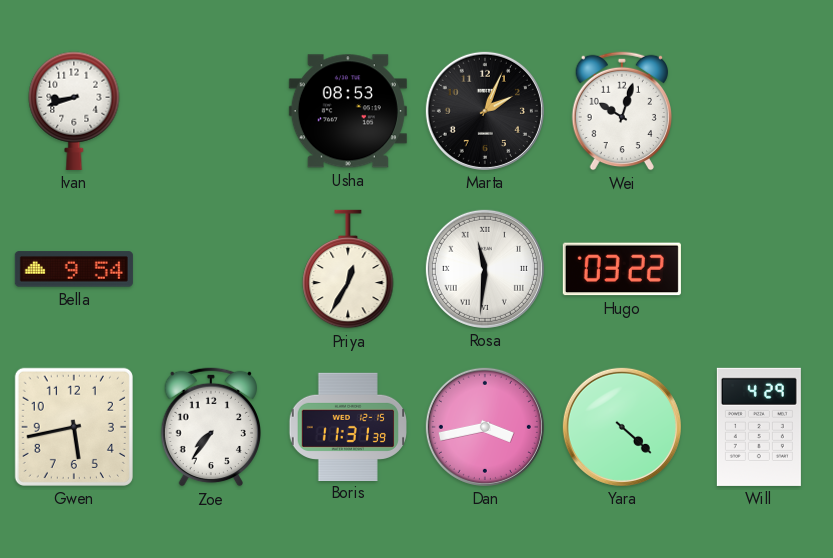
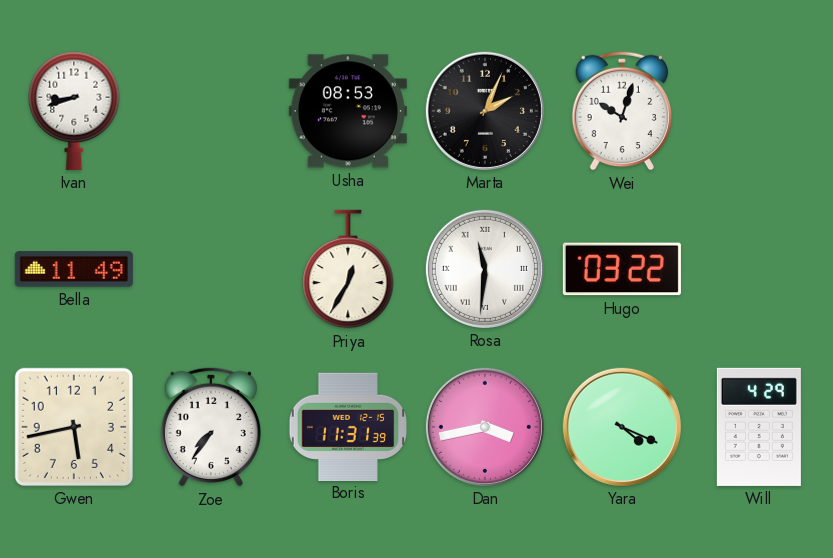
Bella: 9:54 -> 11:49
Yara: 4:22 -> 4:19
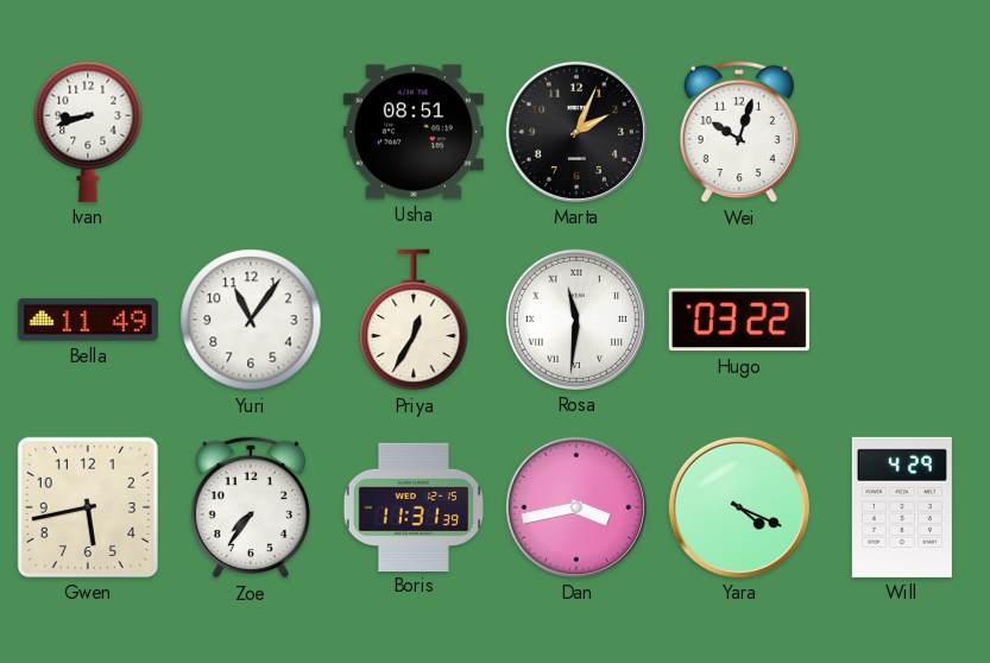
Usha: 08:53 -> 08:51
Yuri: none -> 11:06
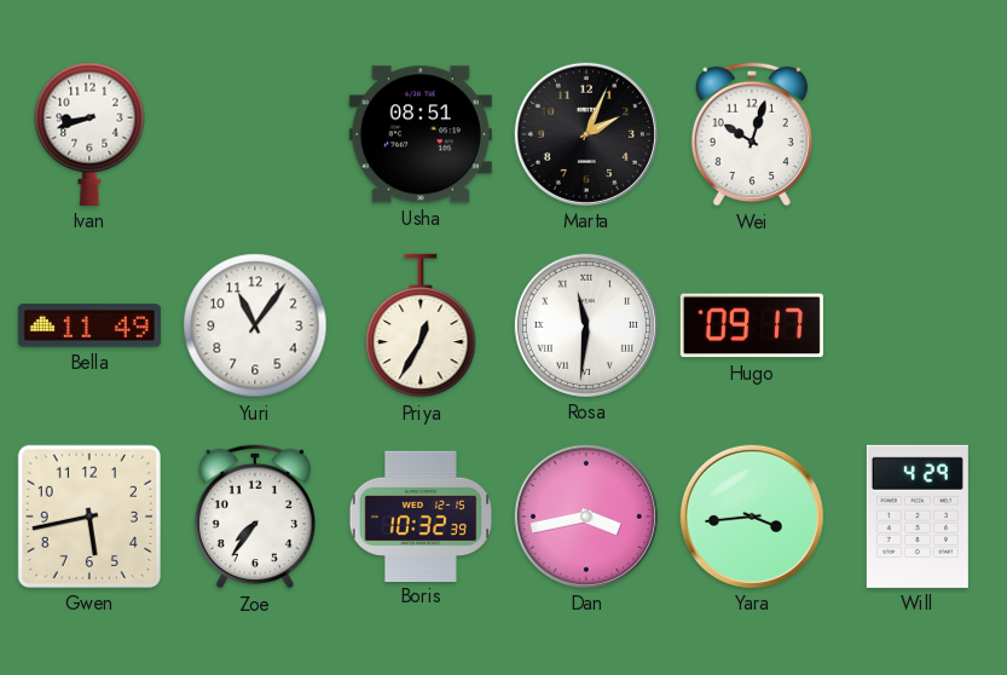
Hugo: 03:22 -> 09:17
Boris: 11:31 -> 10:32
Yara: 4:19 -> 3:44
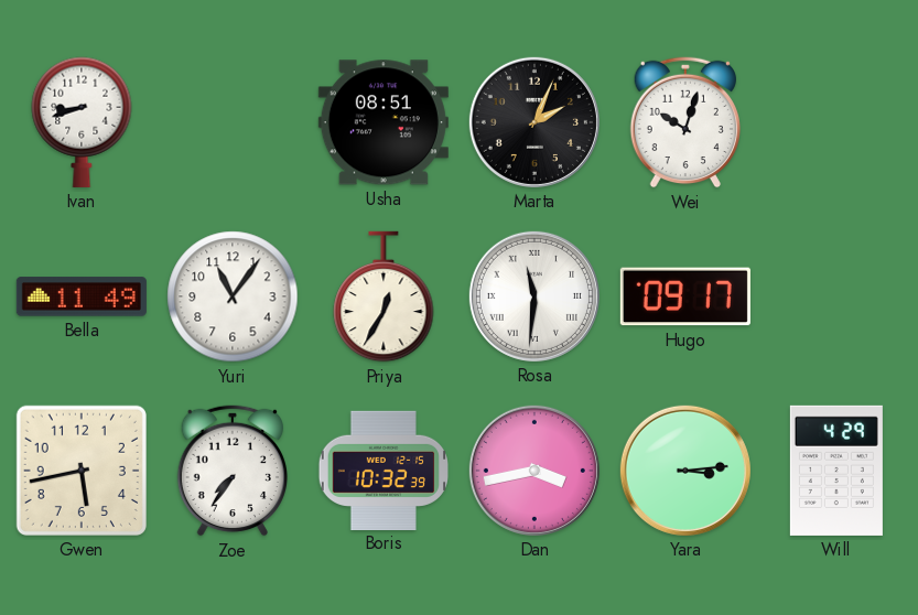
Yara: 3:44 -> 3:14
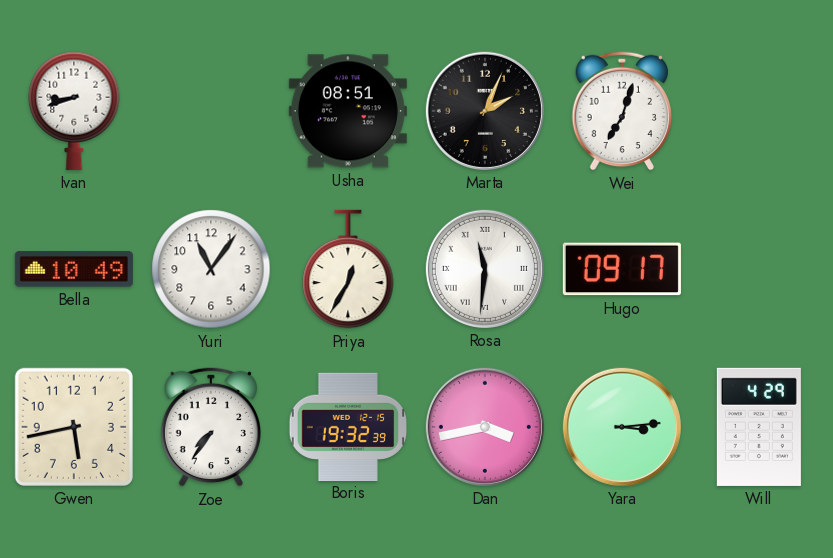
Wei: 10:03 -> 7:03
Bella: 11:49 -> 10:49
Boris: 10:32 -> 19:32
